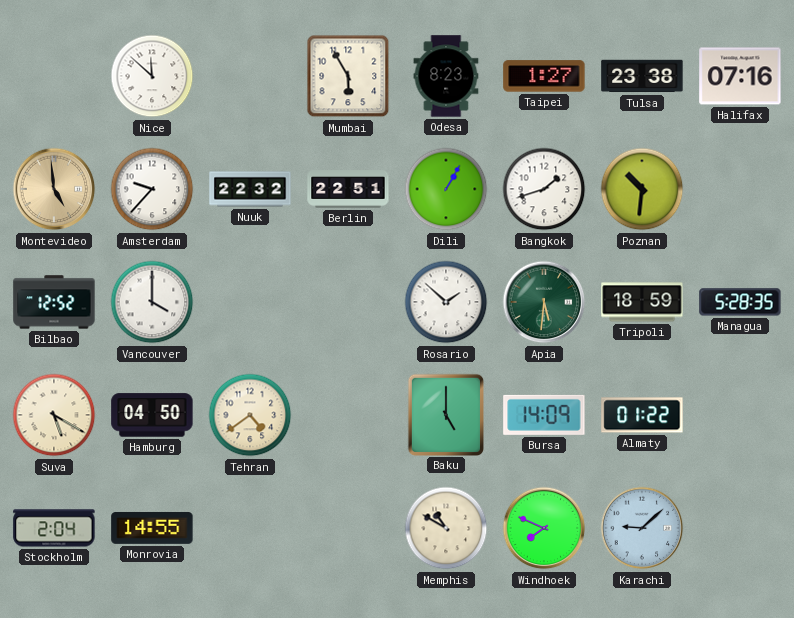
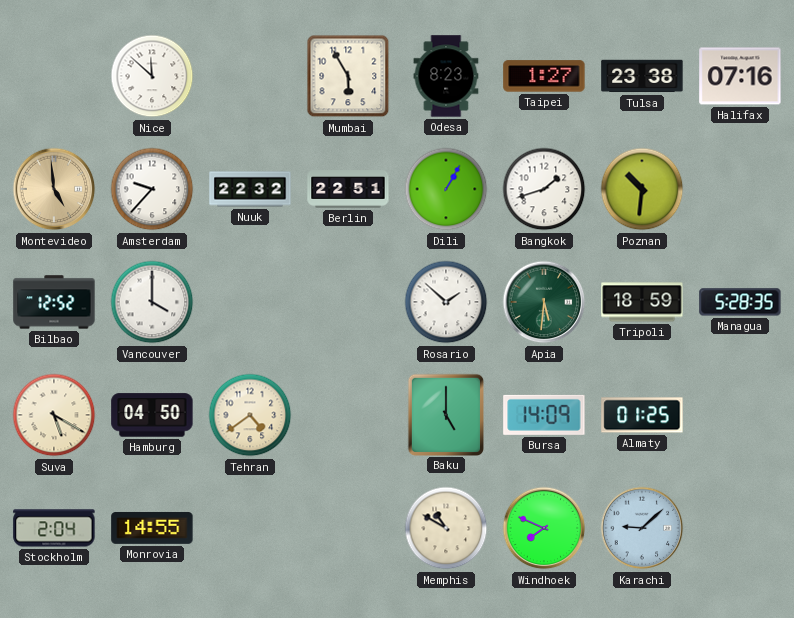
Almaty: 01:22 -> 01:25
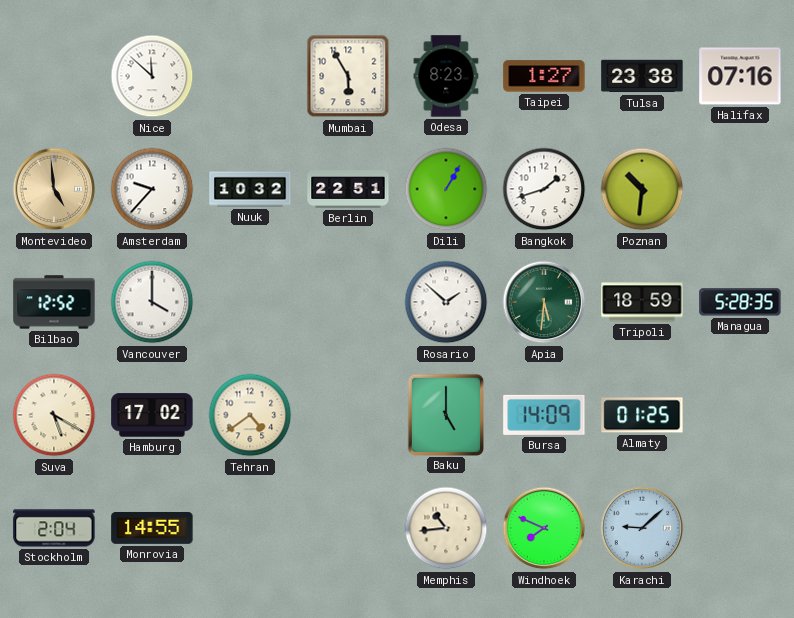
Nuuk: 22:32 -> 10:32
Hamburg: 04:50 -> 17:02
Memphis: 10:50 -> 10:44
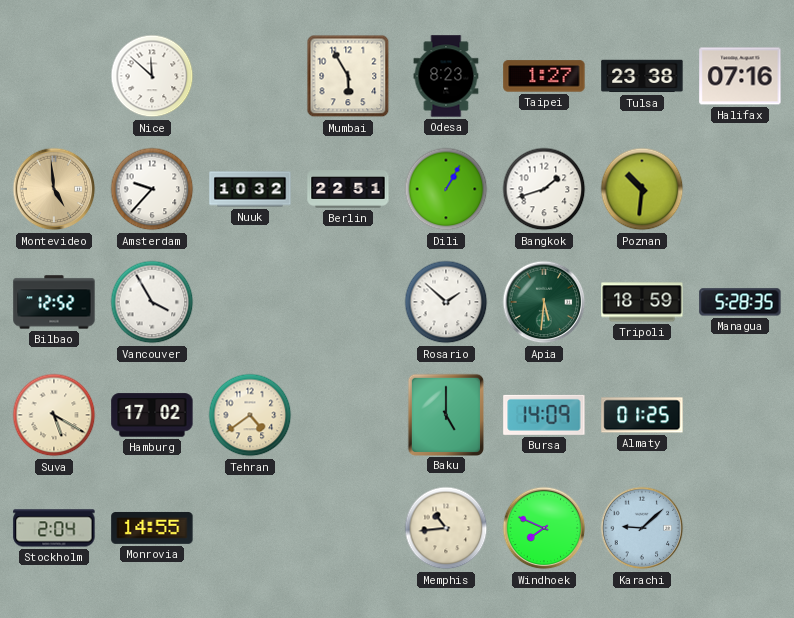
Vancouver: 4:00 -> 3:55
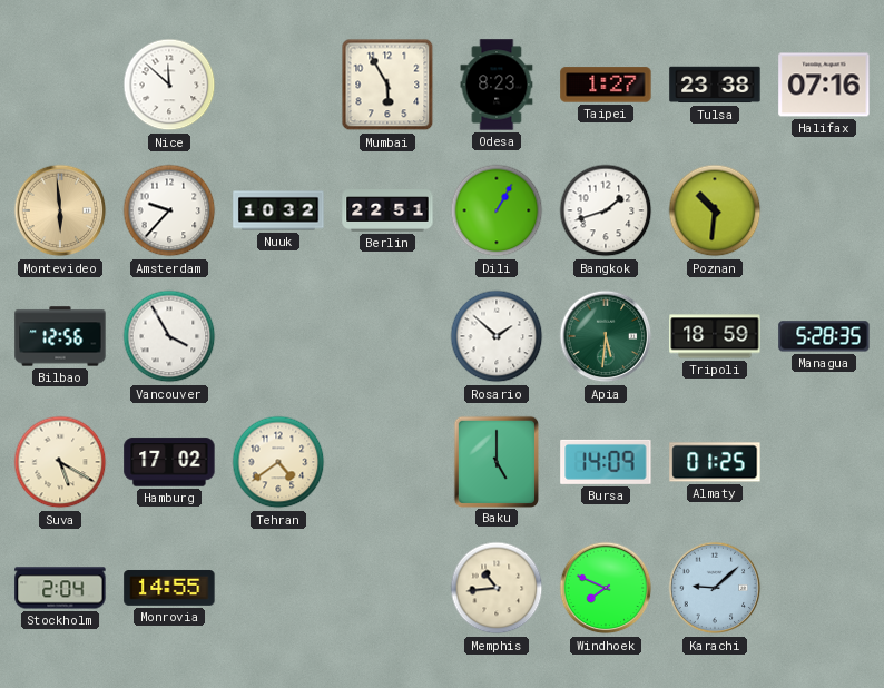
Montevideo: 4:59 -> 5:59
Bilbao: 12:52 -> 12:56
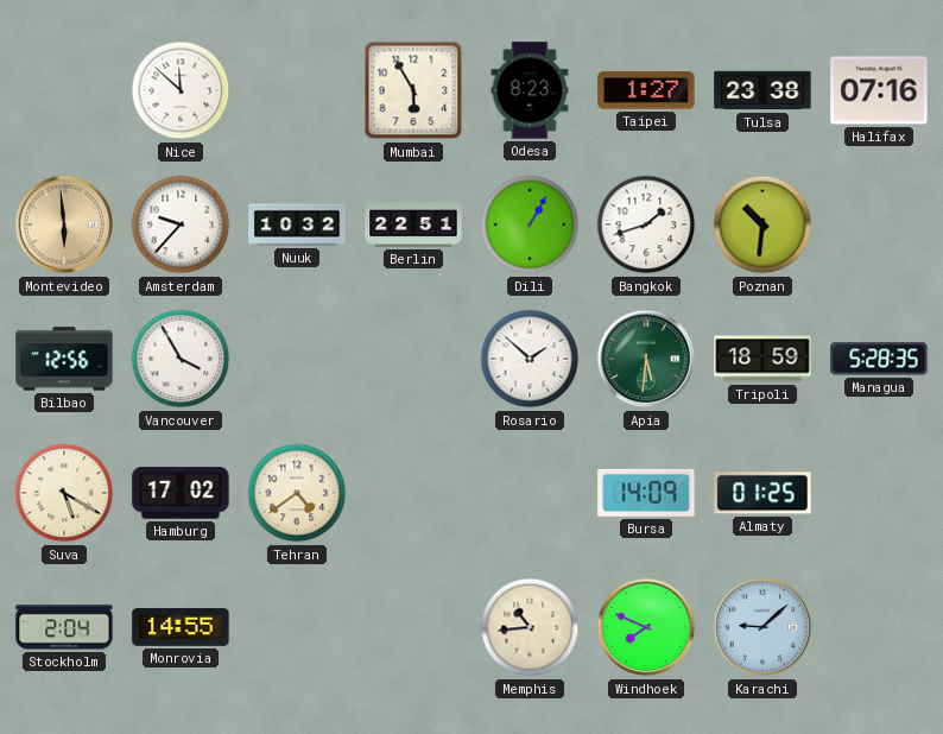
Baku: 5:00 -> none
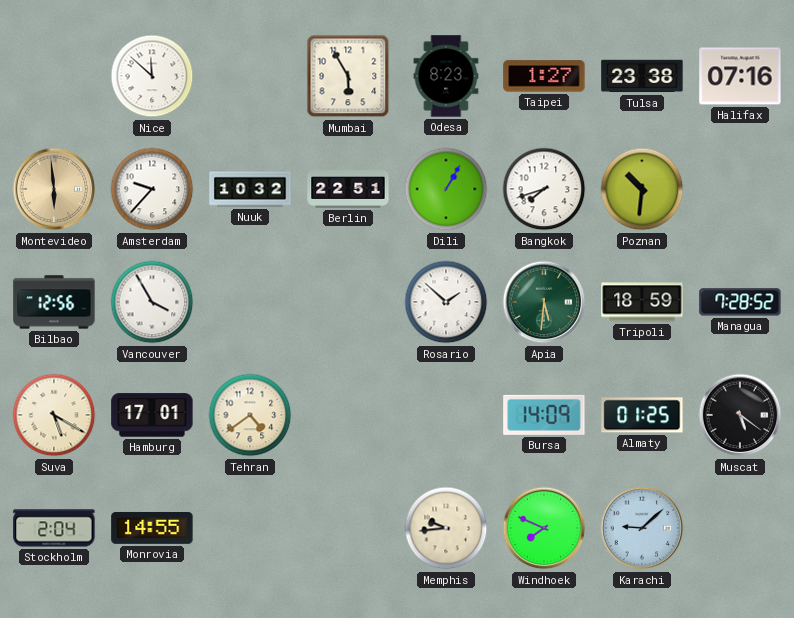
Bangkok: 1:42 -> 7:42
Managua: 5:28 -> 7:28
Hamburg: 17:02 -> 17:01
Muscat: none -> 5:21
Memphis: 10:44 -> 9:44
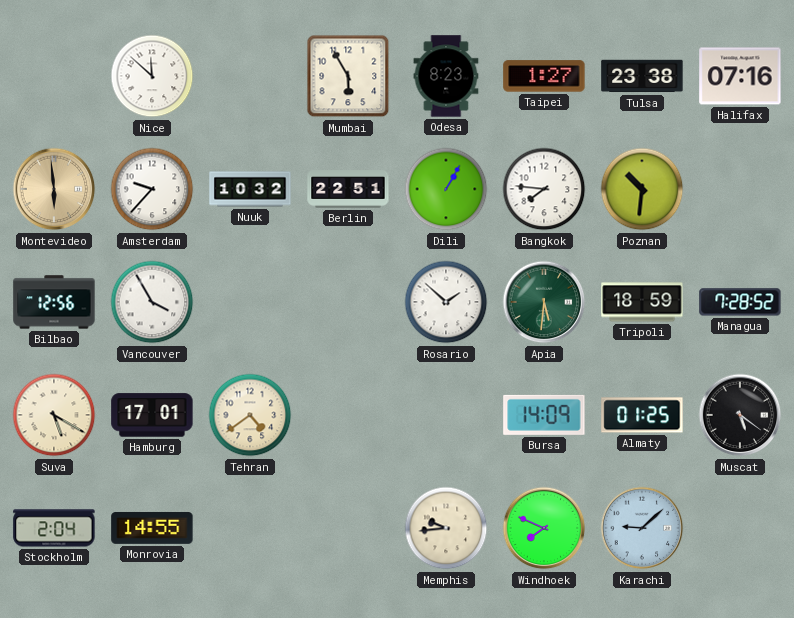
Bangkok: 7:42 -> 7:46
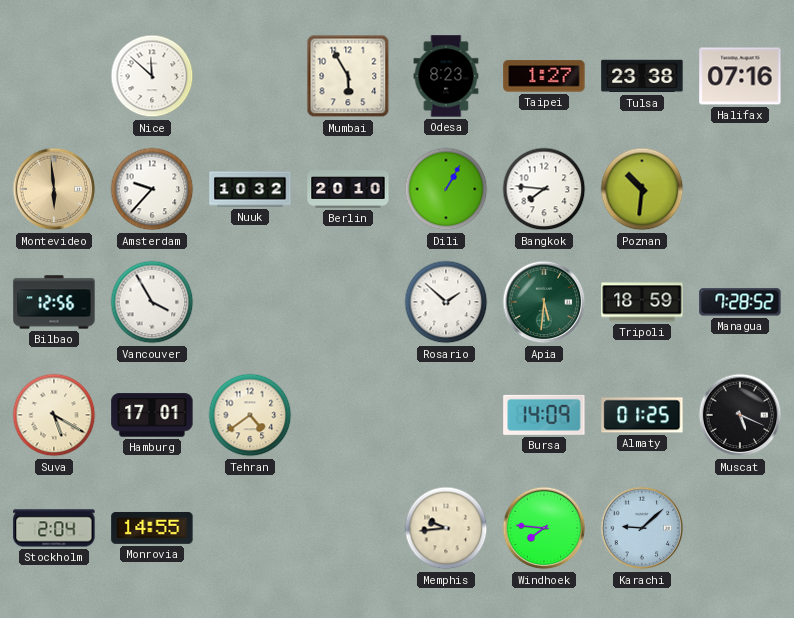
Berlin: 22:51 -> 20:10
Muscat: 5:21 -> 5:19
Windhoek: 7:49 -> 7:46
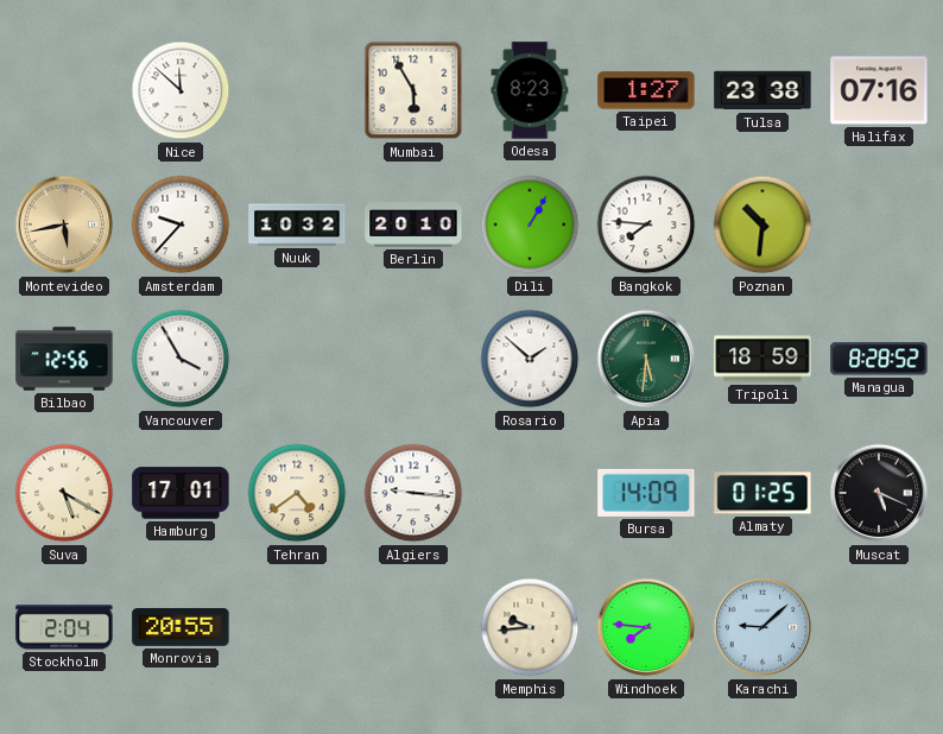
Montevideo: 5:59 -> 5:43
Managua: 7:28 -> 8:28
Algiers: none -> 9:16
Monrovia: 14:55 -> 20:55
